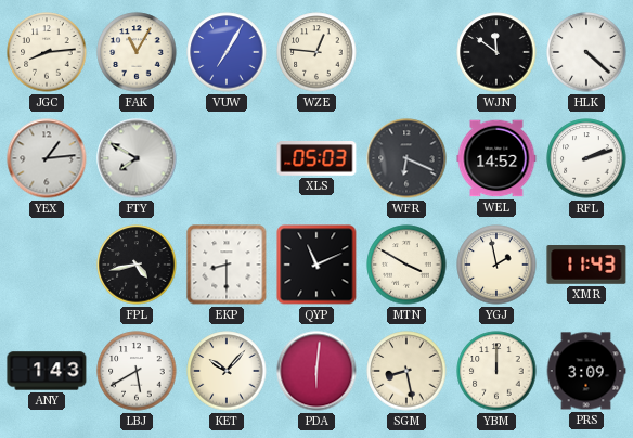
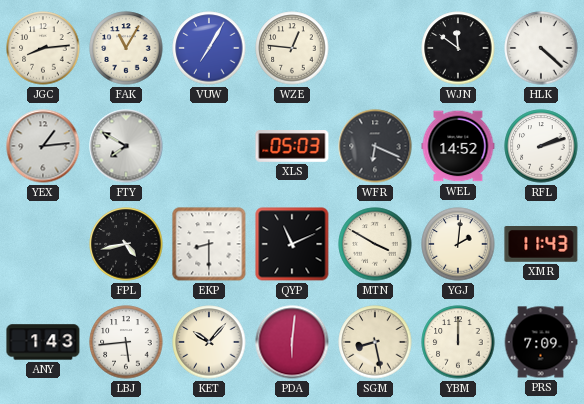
YGJ: 1:58 -> 2:01
LBJ: 5:40 -> 5:44
PRS: 3:09 -> 7:09
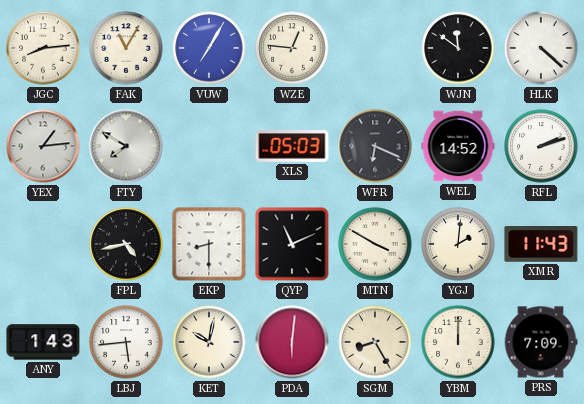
KET: 10:07 -> 10:02
SGM: 8:28 -> 8:25
